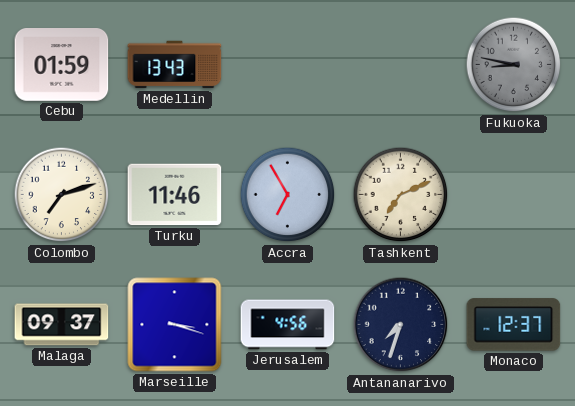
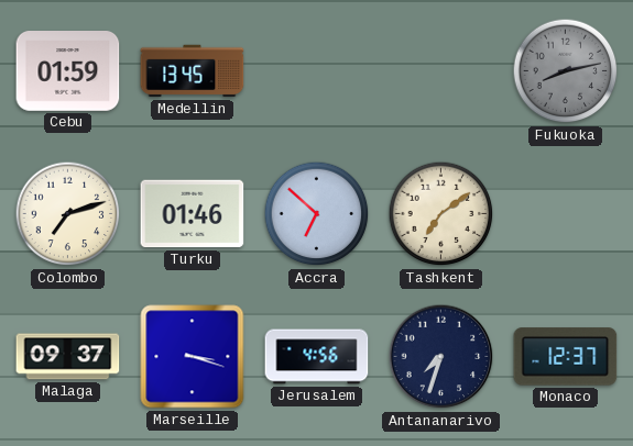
Medellin: 13:43 -> 13:45
Fukuoka: 8:47 -> 8:13
Turku: 11:46 -> 01:46
Accra: 6:55 -> 6:52
Tashkent: 7:11 -> 7:09
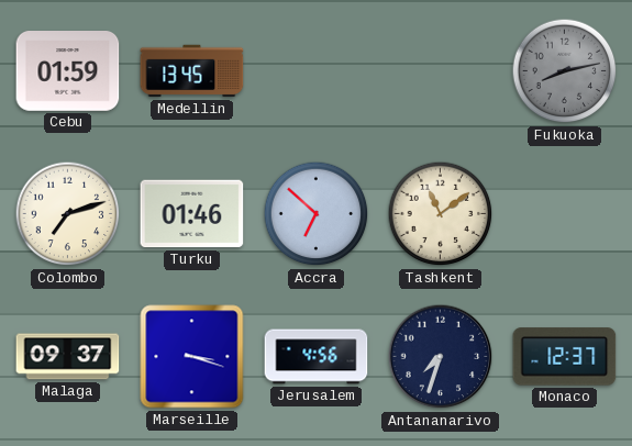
Tashkent: 7:09 -> 11:09
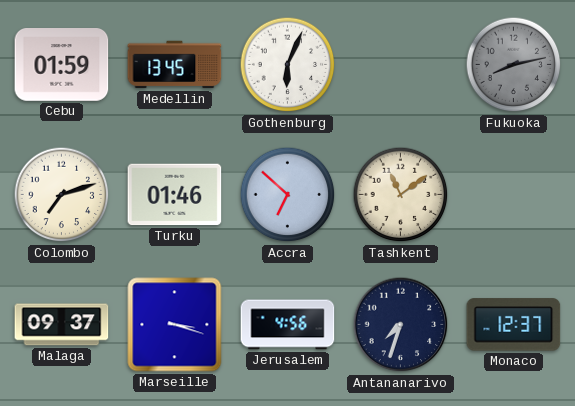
Gothenburg: none -> 6:04
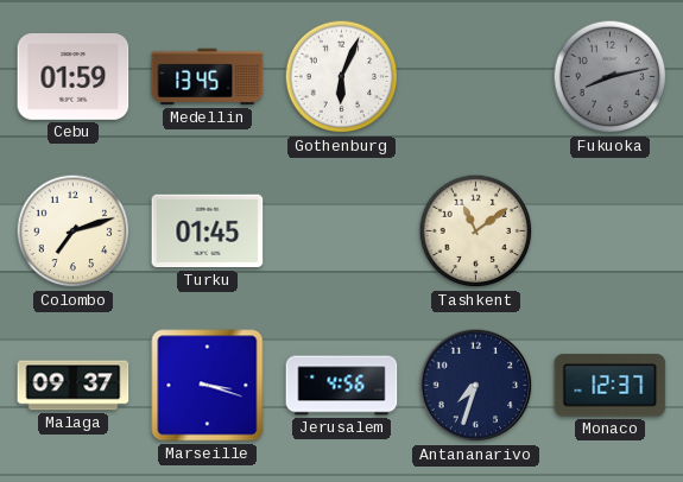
Turku: 01:46 -> 01:45
Accra: 6:52 -> none
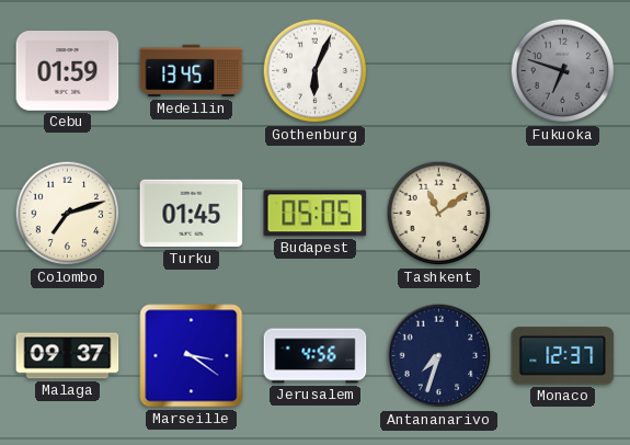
Fukuoka: 8:13 -> 6:48
Budapest: none -> 05:05
Marseille: 3:18 -> 3:21
